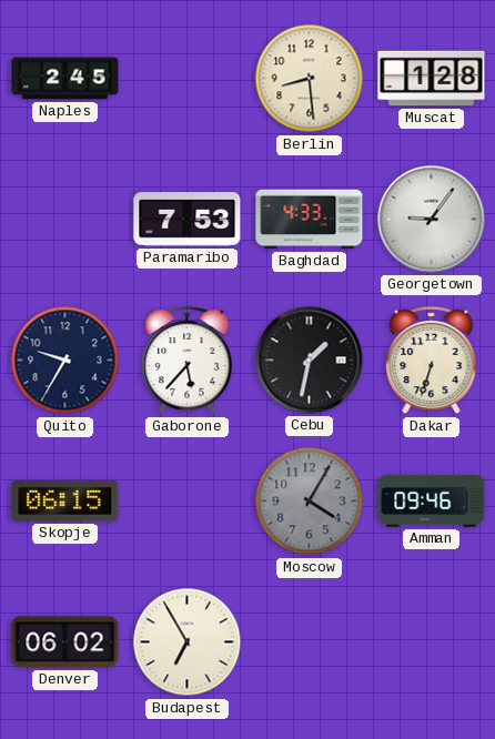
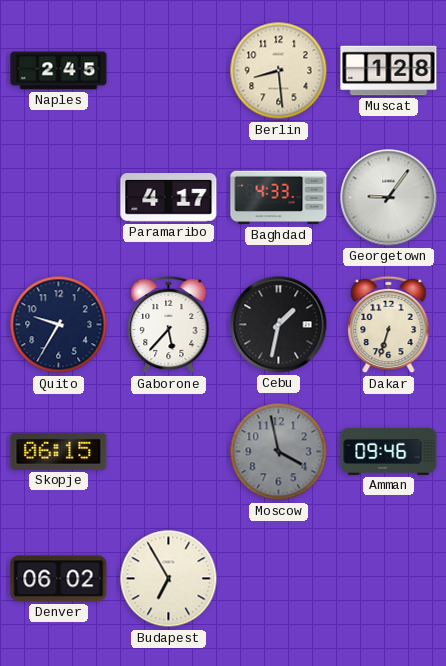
Paramaribo: 7:53 -> 4:17
Moscow: 4:05 -> 3:58
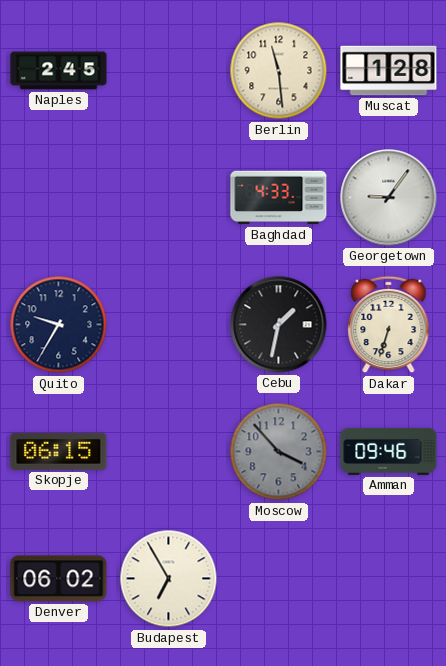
Berlin: 8:29 -> 11:29
Paramaribo: 4:17 -> none
Gaborone: 5:37 -> none
Moscow: 3:58 -> 3:53
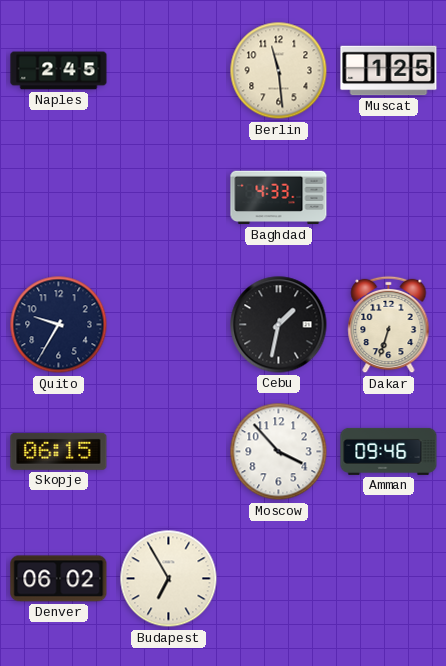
Muscat: 1:28 -> 1:25
Georgetown: 9:06 -> none
Moscow dial: grey -> white
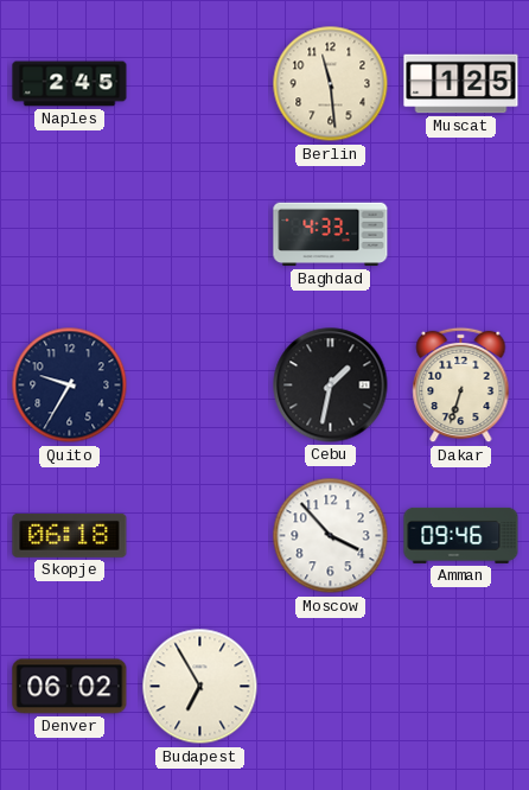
Skopje: 06:15 -> 06:18
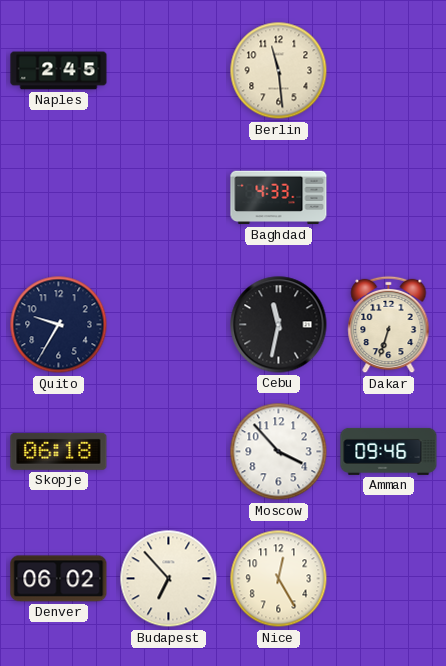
Muscat: 1:25 -> none
Cebu: 1:32 -> 11:32
Budapest: 6:55 -> 6:53
Nice: none -> 12:25
